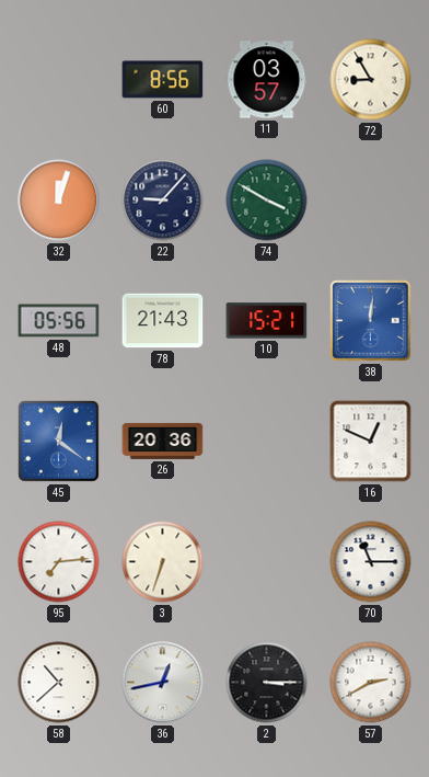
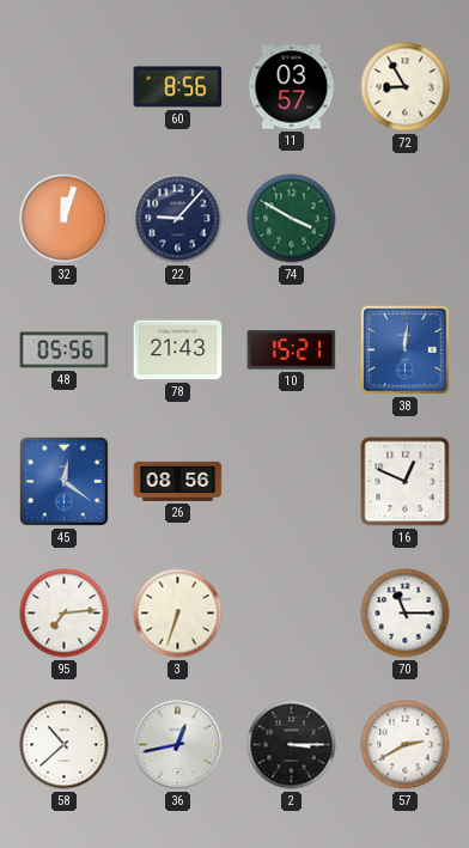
26: 20:36 -> 08:56
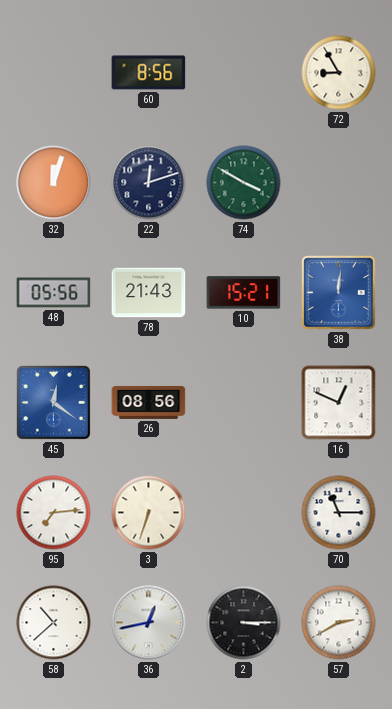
11: 03:57 -> none
22: 9:07 -> 12:12
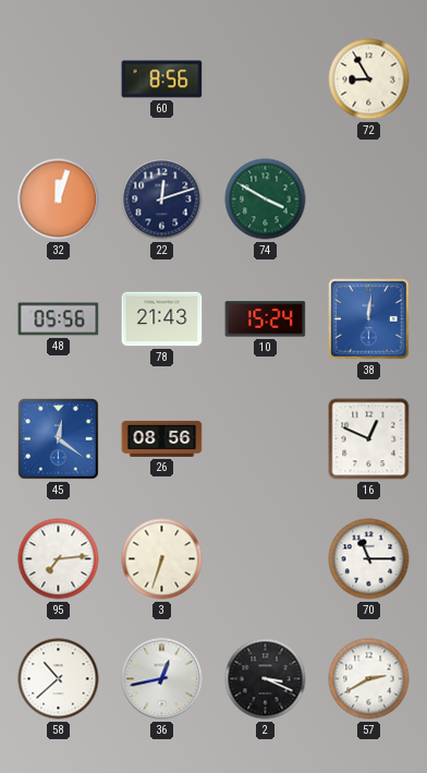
10: 15:21 -> 15:24
2: 3:15 -> 3:19
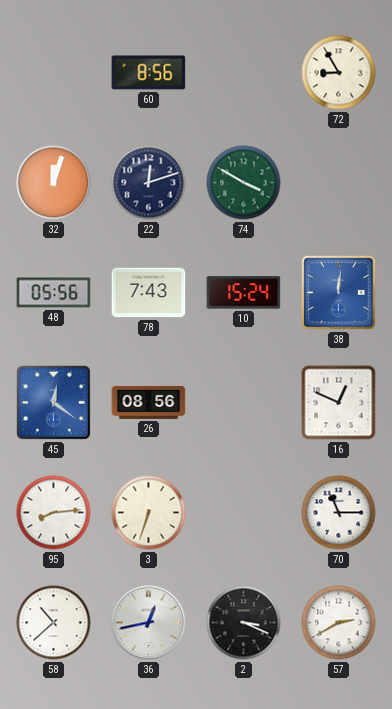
78: 21:43 -> 7:43
95: 7:14 -> 8:14
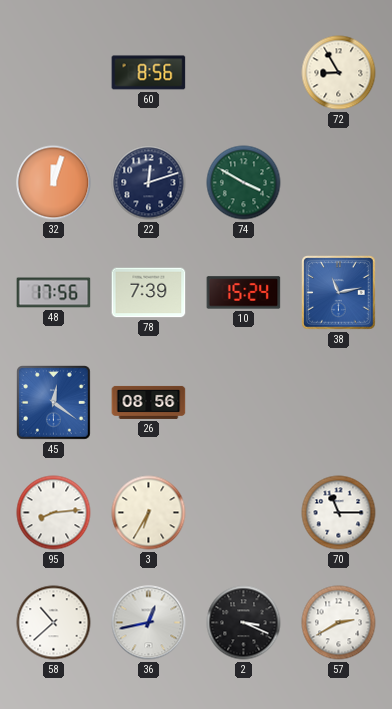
48: 05:56 -> 17:56
78: 7:43 -> 7:39
38: 12:01 -> 11:13
16: 12:49 -> none
3: 6:33 -> 6:35
